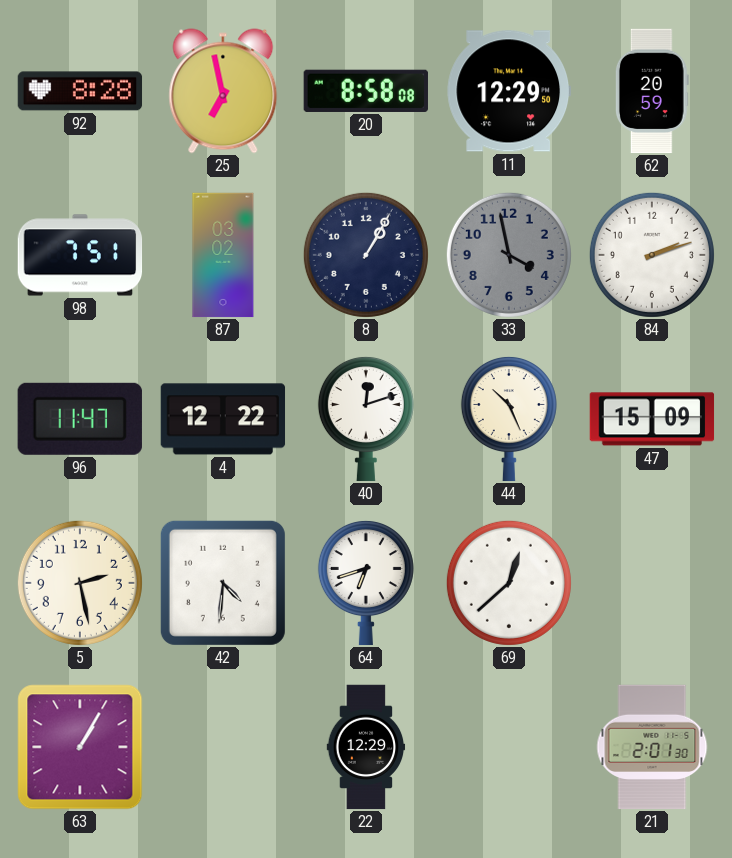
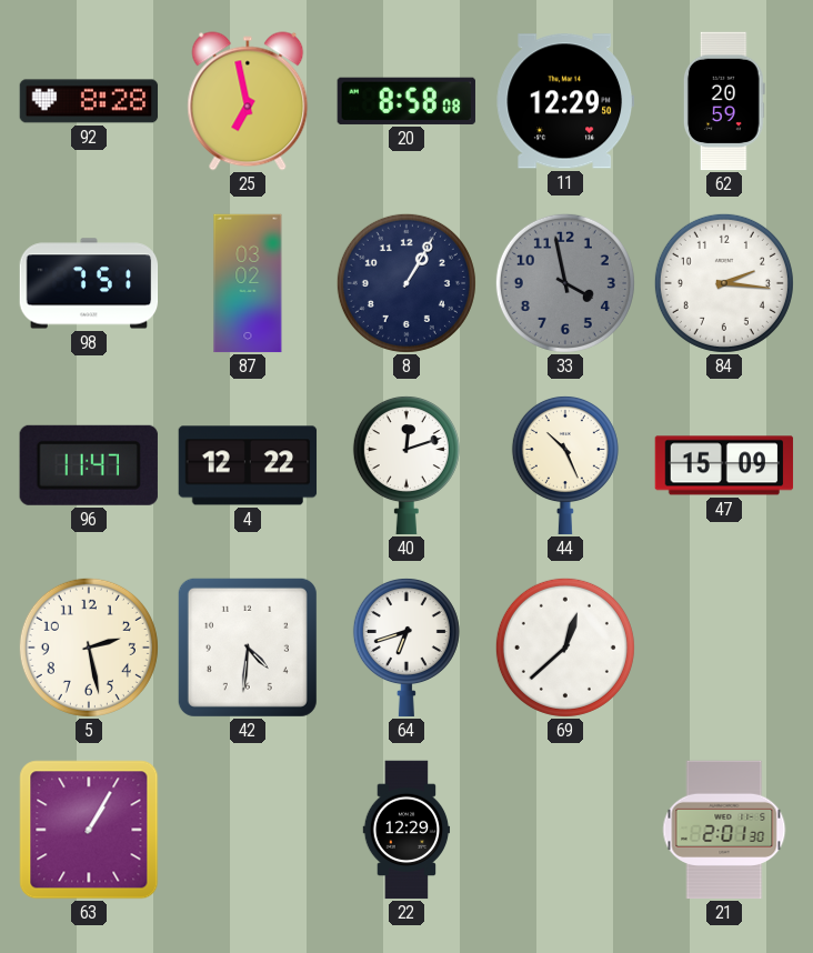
84: 2:12 -> 2:16
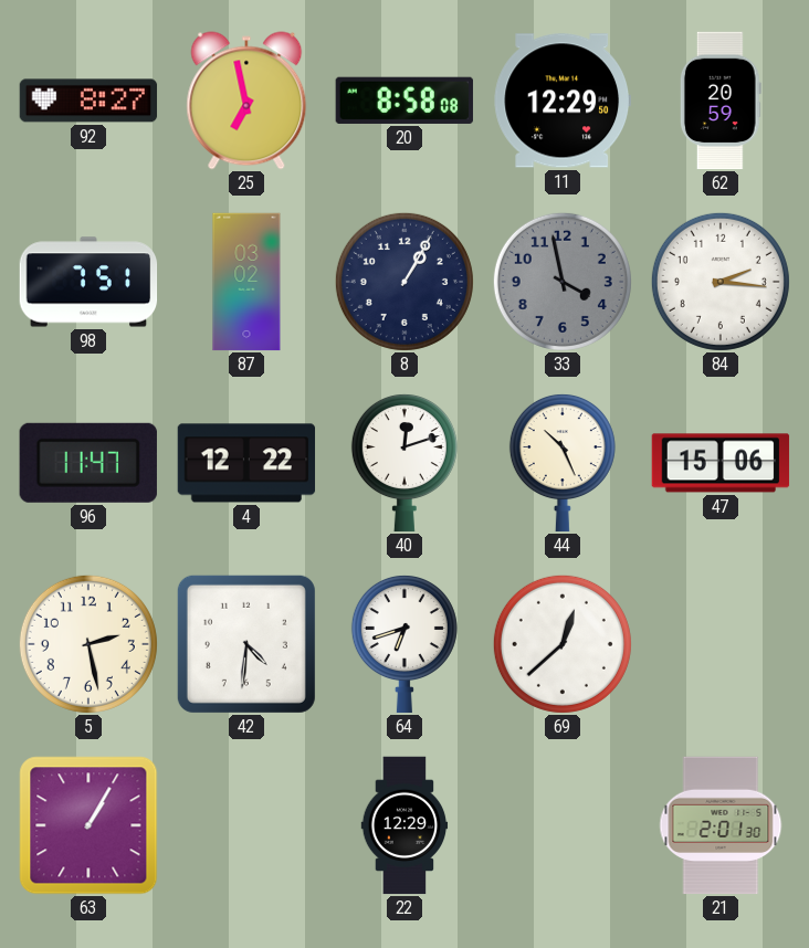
92: 8:28 -> 8:27
47: 15:09 -> 15:06
